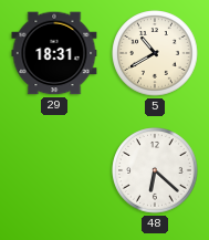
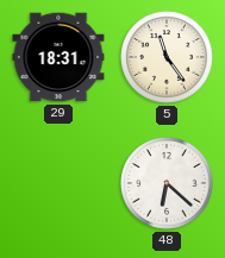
5: 10:40 -> 11:24
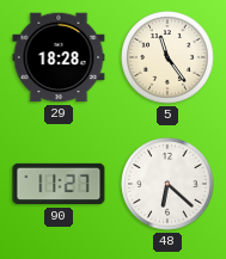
29: 18:31 -> 18:28
90: none -> 11:27
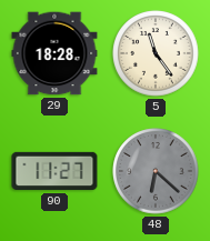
48 dial: white -> grey
